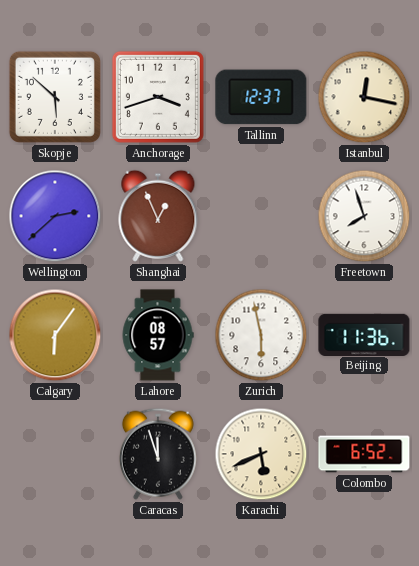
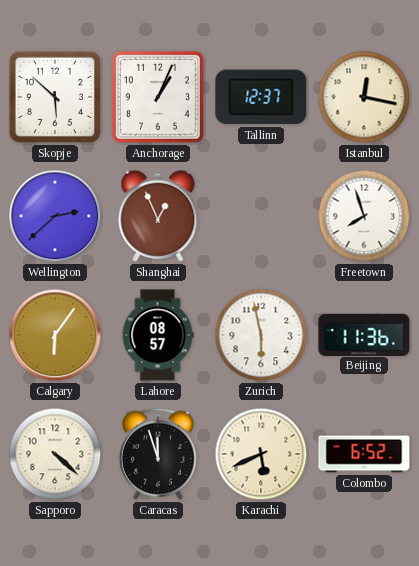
Anchorage: 3:42 -> 1:04
Sapporo: none -> 4:22
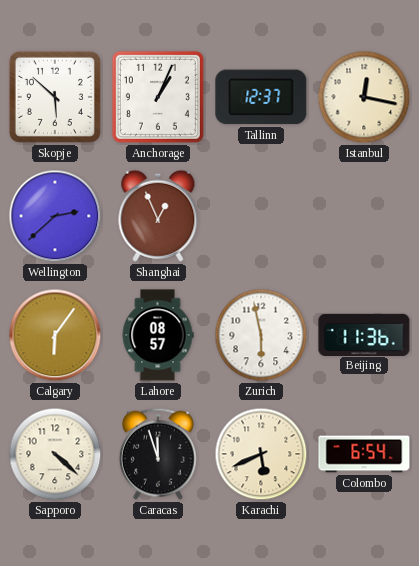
Freetown: 7:57 -> none
Colombo: 6:52 -> 6:54
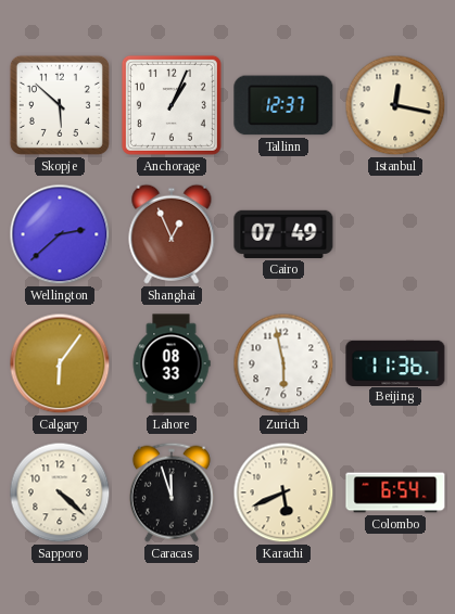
Cairo: none -> 07:49
Lahore: 08:57 -> 08:33
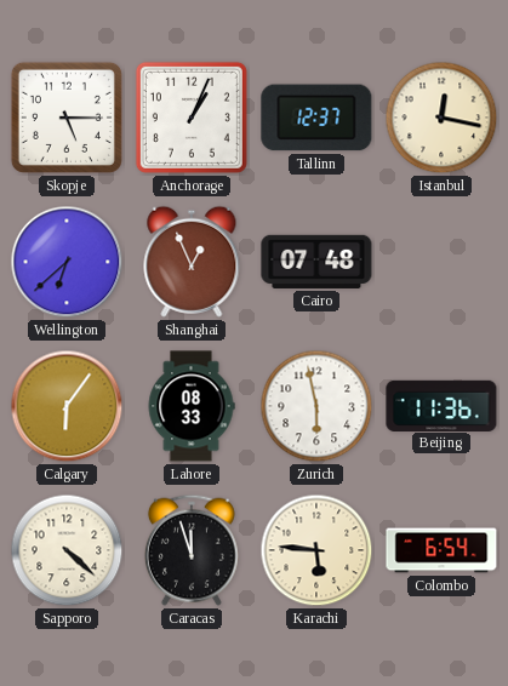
Skopje: 5:52 -> 5:15
Wellington: 2:38 -> 6:38
Cairo: 07:49 -> 07:48
Karachi: 5:41 -> 5:46
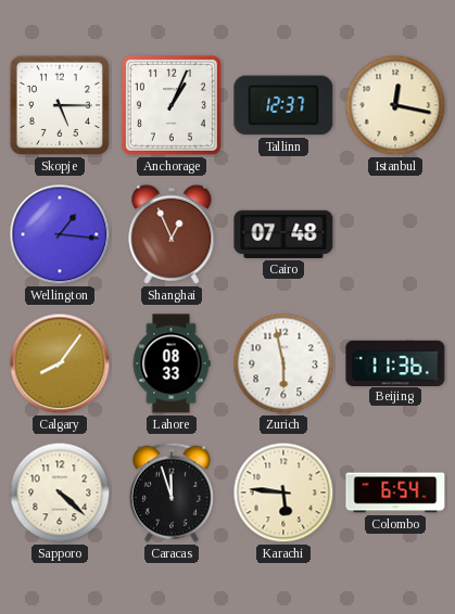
Wellington: 6:38 -> 1:16
Calgary: 6:06 -> 8:06
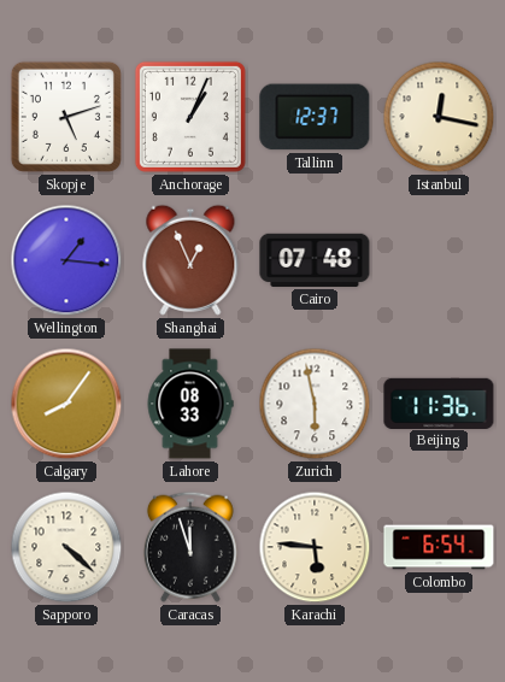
Skopje: 5:15 -> 5:12
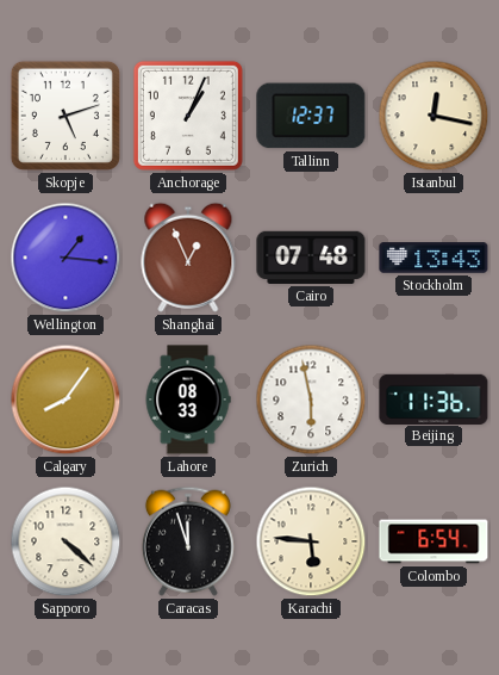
Stockholm: none -> 13:43
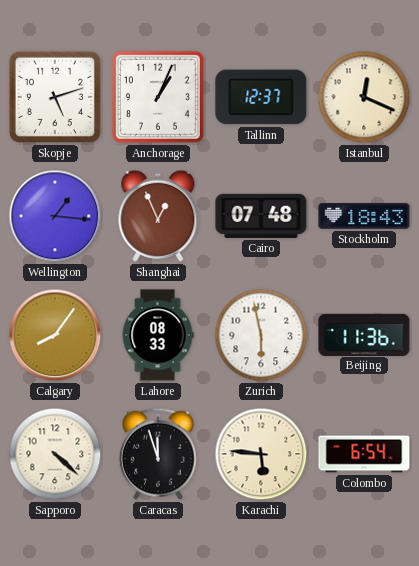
Istanbul: 12:17 -> 12:19
Stockholm: 13:43 -> 18:43
